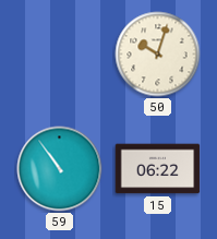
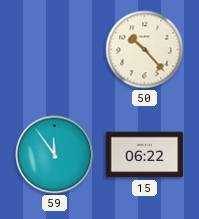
50: 10:03 -> 10:23
59: 10:54 -> 11:54
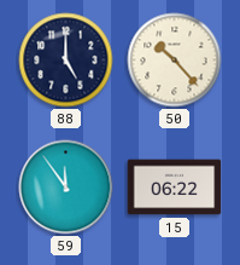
88: none -> 5:00
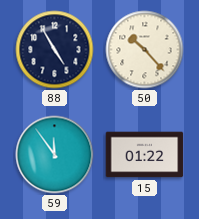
88: 5:00 -> 4:55
15: 06:22 -> 01:22
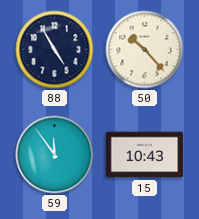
15: 01:22 -> 10:43
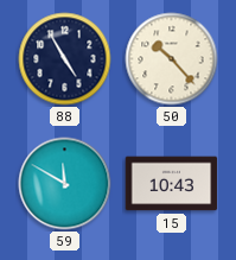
59: 11:54 -> 11:50
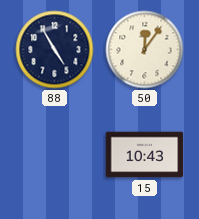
50: 10:23 -> 12:06
59: 11:50 -> none
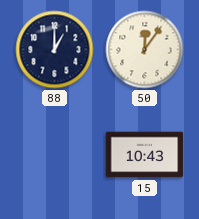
88: 4:55 -> 1:00
